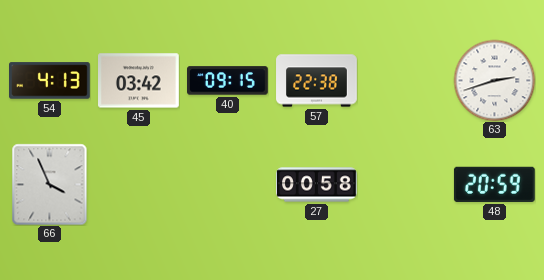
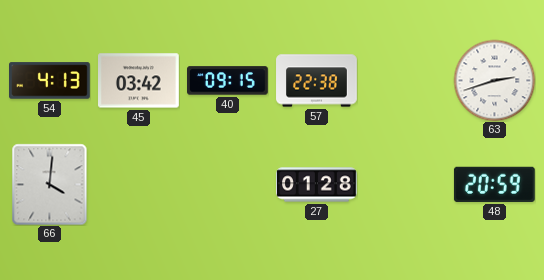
66: 3:56 -> 4:01
27: 00:58 -> 01:28
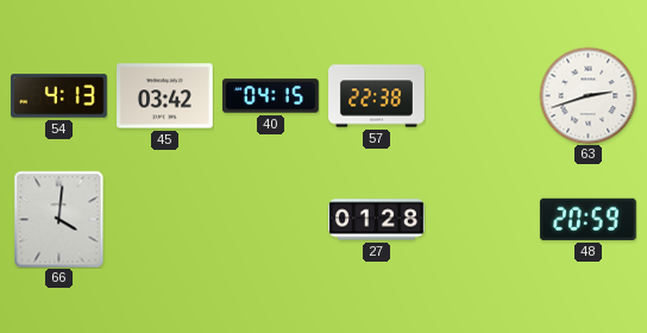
40: 09:15 -> 04:15
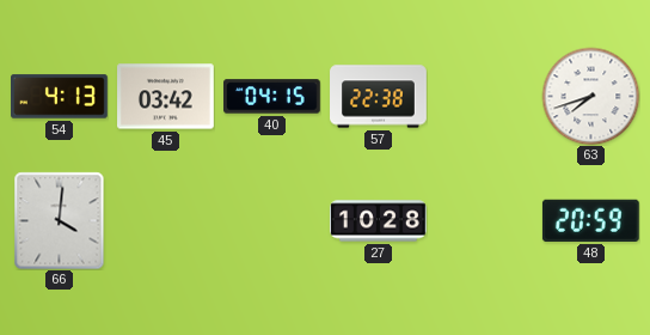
63: 2:42 -> 7:42
27: 01:28 -> 10:28
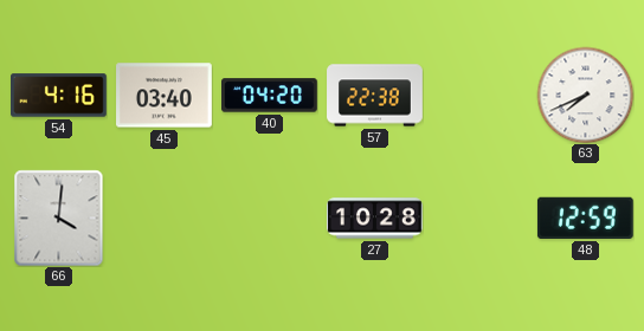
54: 4:13 -> 4:16
45: 03:42 -> 03:40
40: 04:15 -> 04:20
63: 7:42 -> 7:41
48: 20:59 -> 12:59
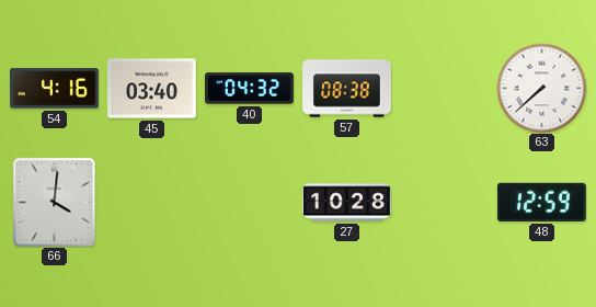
40: 04:20 -> 04:32
57: 22:38 -> 08:38
63: 7:41 -> 7:38
